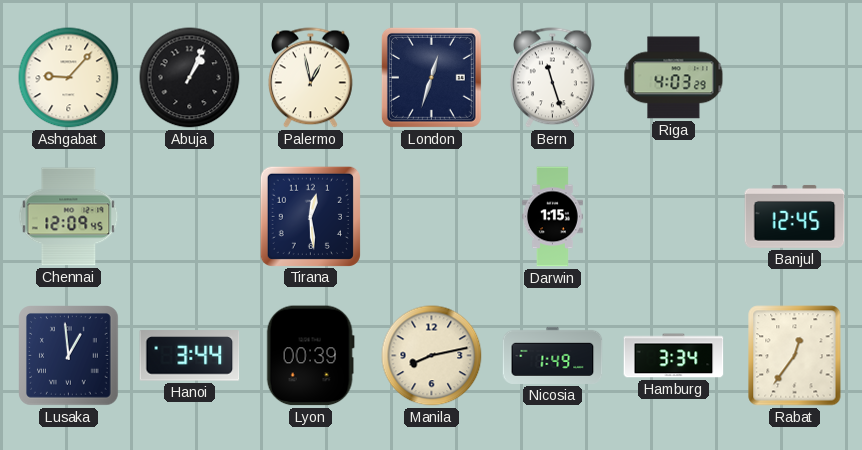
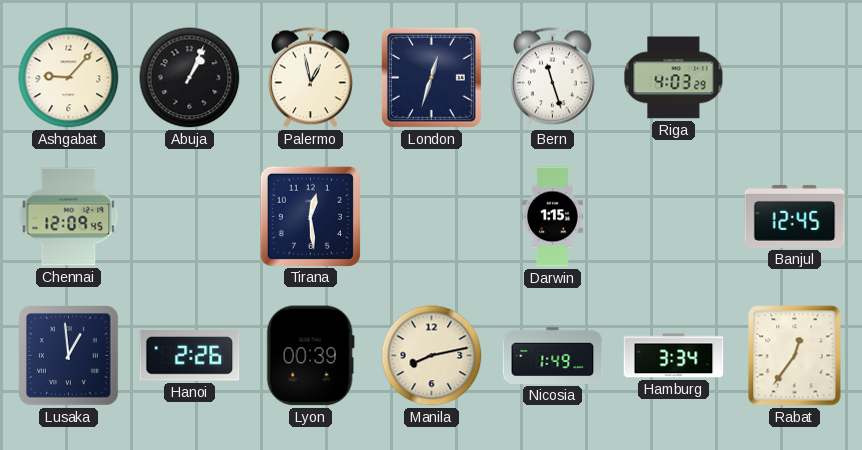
Hanoi: 3:44 -> 2:26
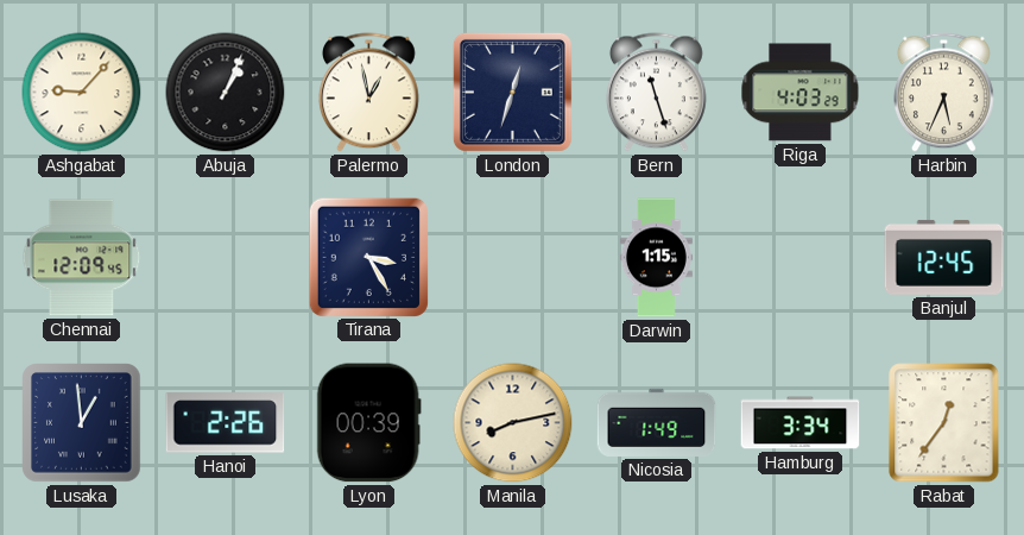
Harbin: none -> 5:34
Tirana: 12:29 -> 3:25
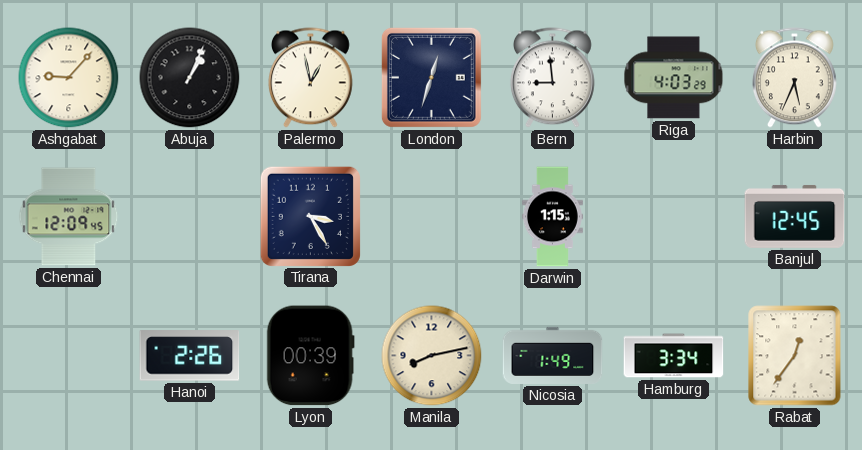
Bern: 11:27 -> 8:59
Lusaka: 12:59 -> none
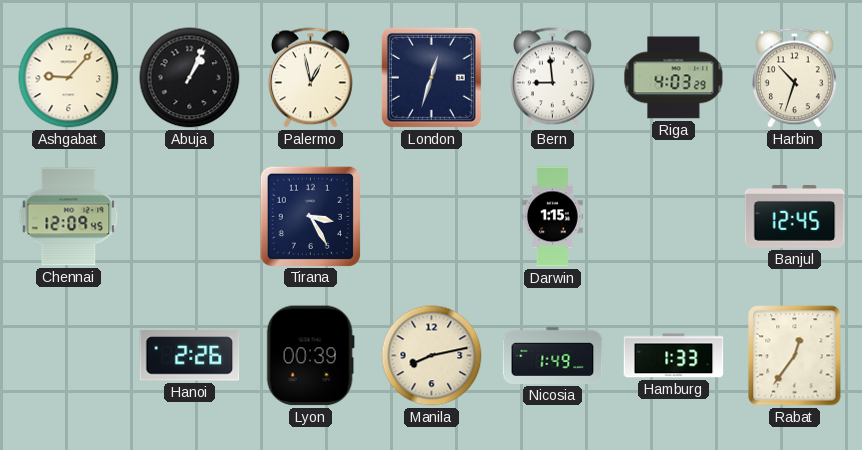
Harbin: 5:34 -> 10:33
Hamburg: 3:34 -> 1:33
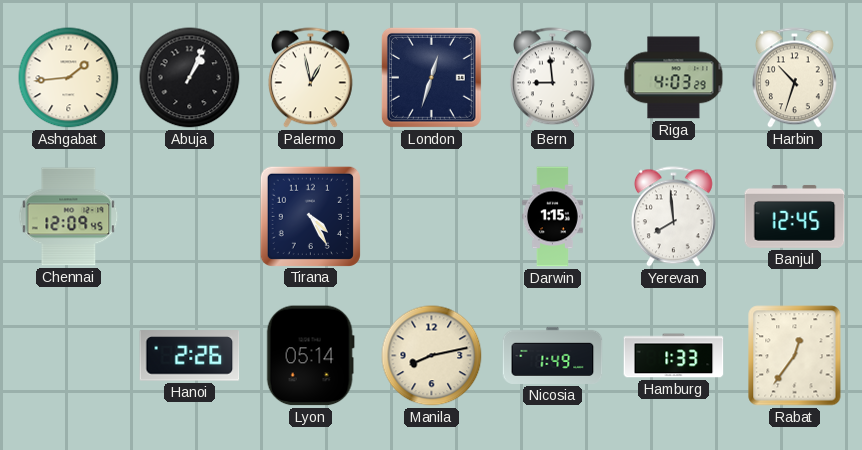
Ashgabat: 9:07 -> 1:44
Tirana: 3:25 -> 4:25
Yerevan: none -> 7:59
Lyon: 00:39 -> 05:14
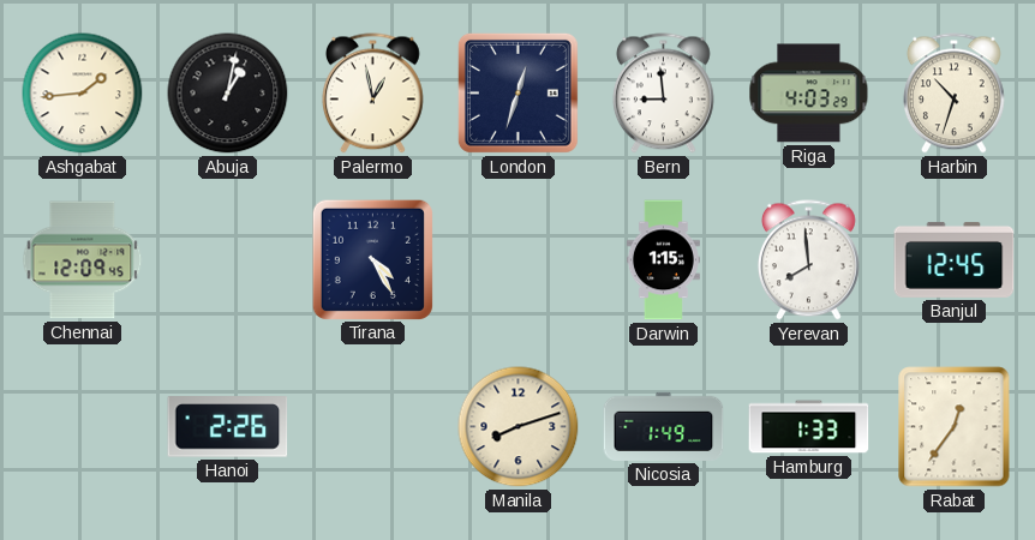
Abuja: 1:04 -> 1:02
Lyon: 05:14 -> none
Manila: 8:13 -> 8:12
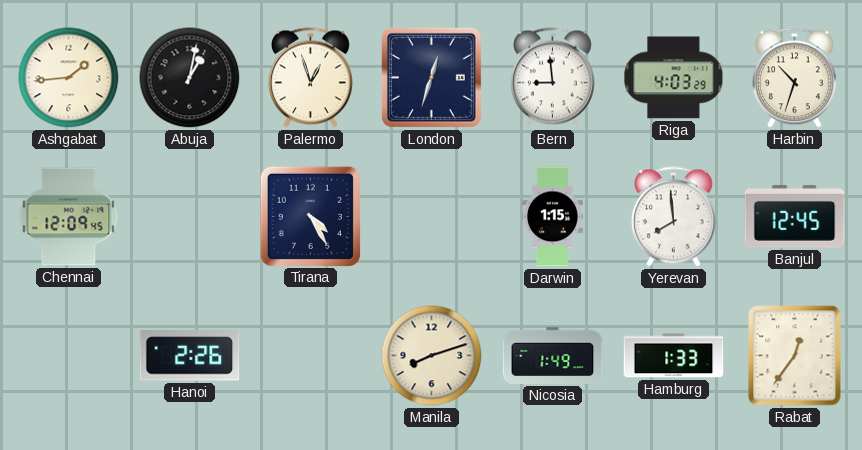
Palermo: 12:58 -> 12:57
